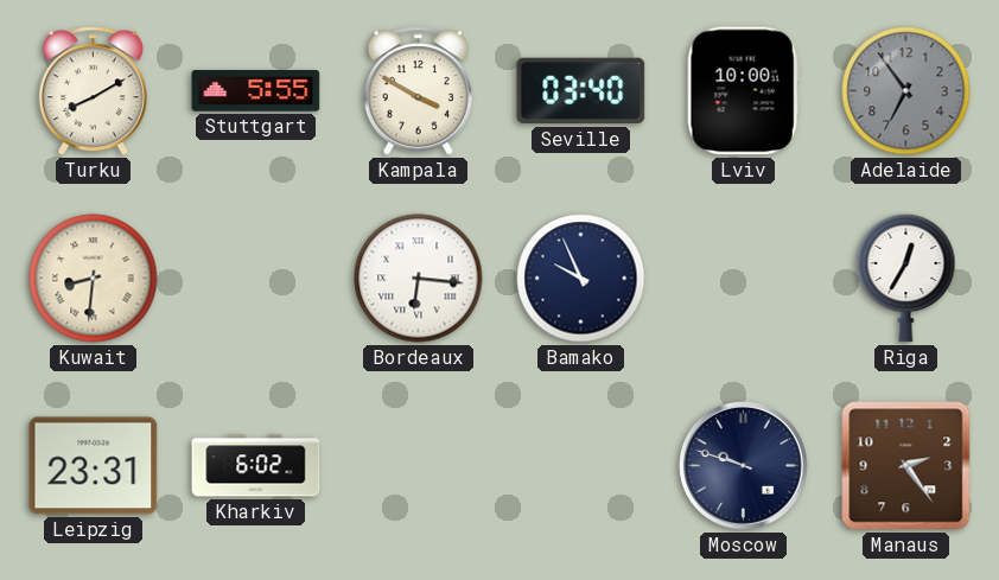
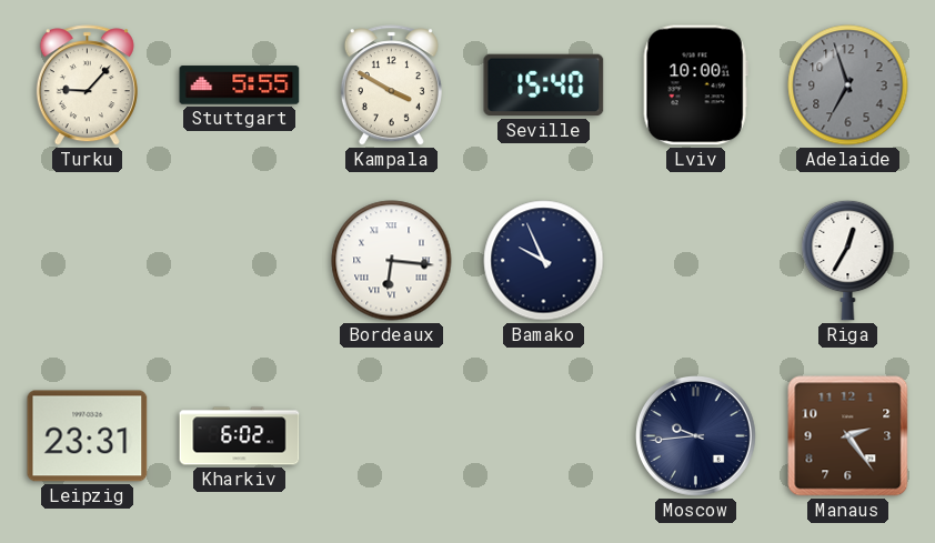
Turku: 8:10 -> 9:07
Seville: 03:40 -> 15:40
Adelaide: 6:54 -> 6:57
Kuwait: 8:31 -> none
Moscow: 9:48 -> 9:44
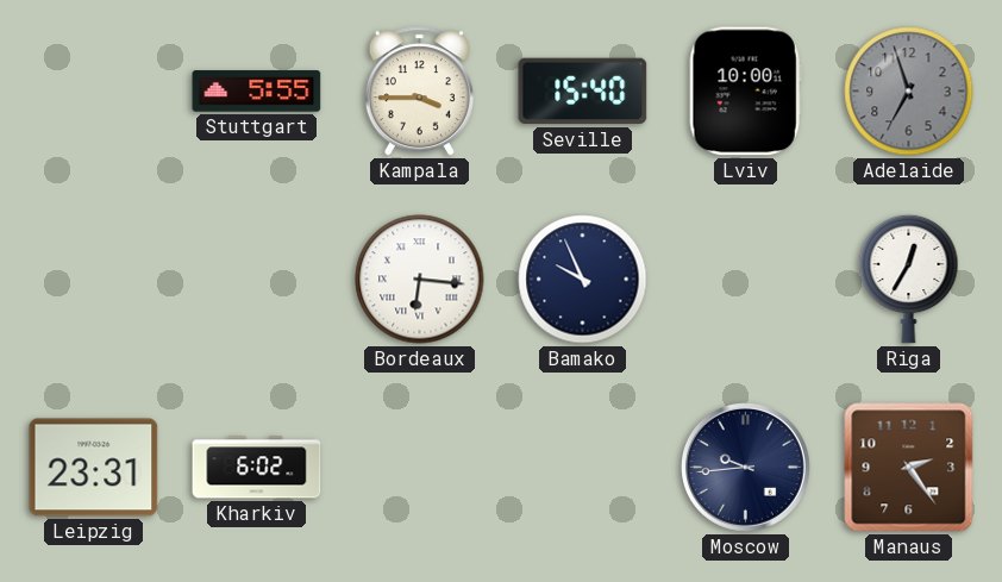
Turku: 9:07 -> none
Kampala: 3:50 -> 3:45
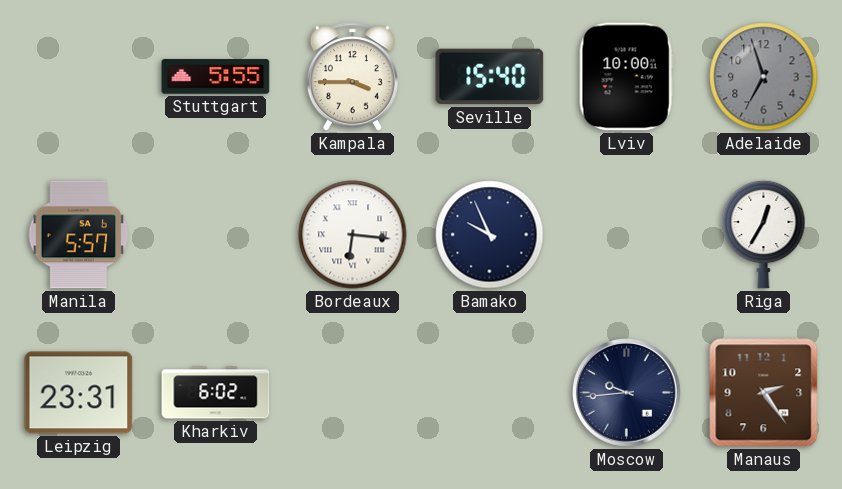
Manila: none -> 5:57
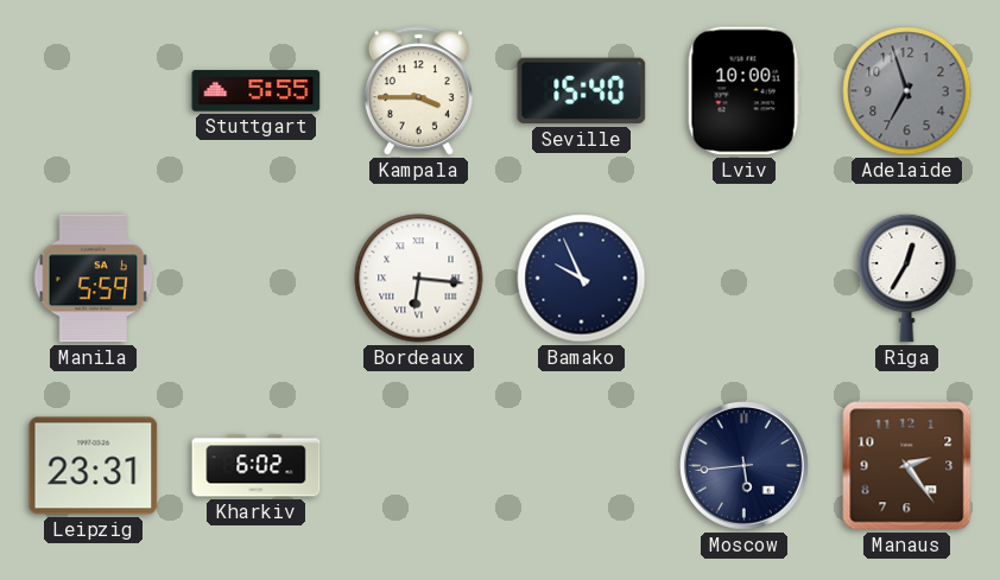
Manila: 5:57 -> 5:59
Moscow: 9:44 -> 5:44
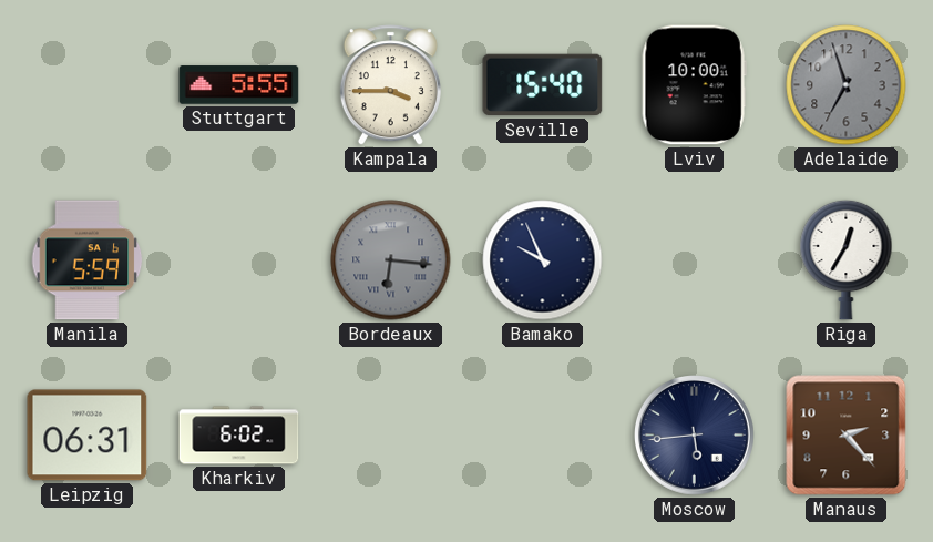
Bordeaux dial: white -> grey
Leipzig: 23:31 -> 06:31
Manaus: 2:24 -> 2:23
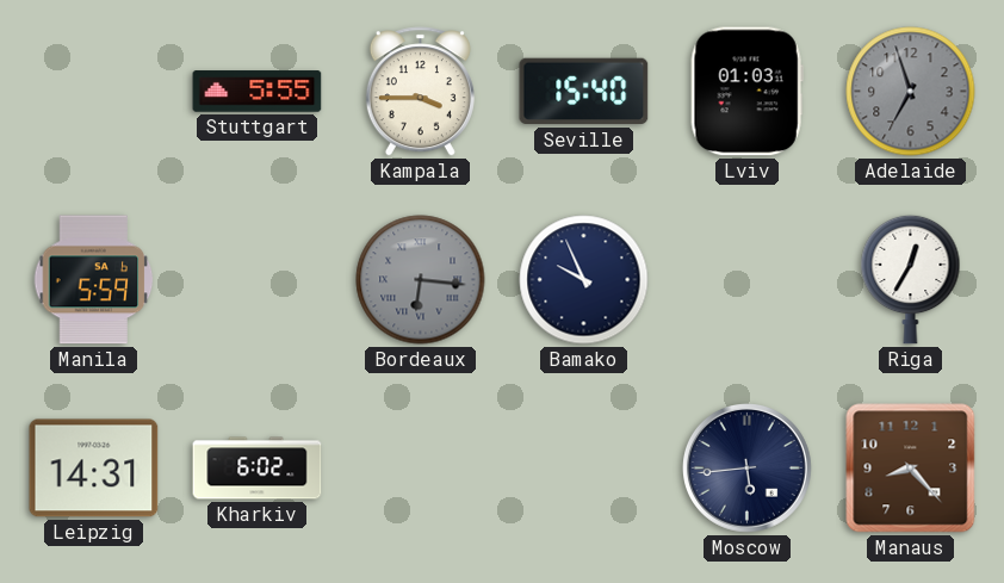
Lviv: 10:00 -> 01:03
Leipzig: 06:31 -> 14:31
Manaus: 2:23 -> 8:23
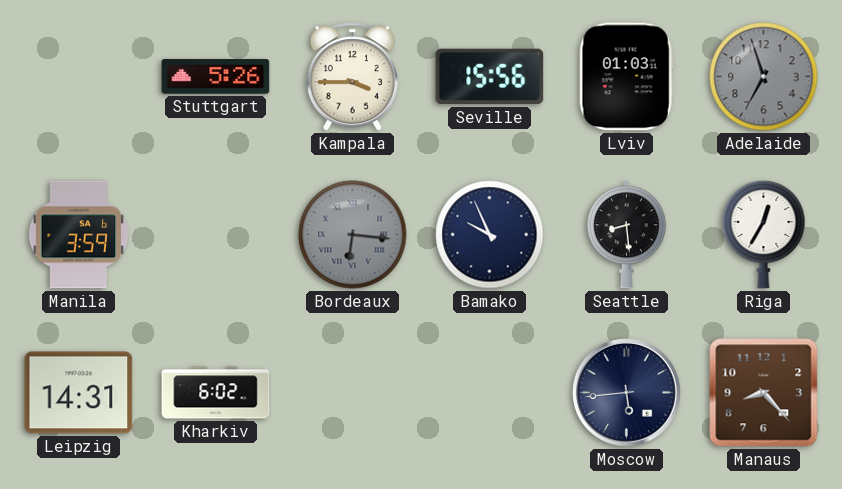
Stuttgart: 5:55 -> 5:26
Seville: 15:40 -> 15:56
Manila: 5:59 -> 3:59
Seattle: none -> 8:29
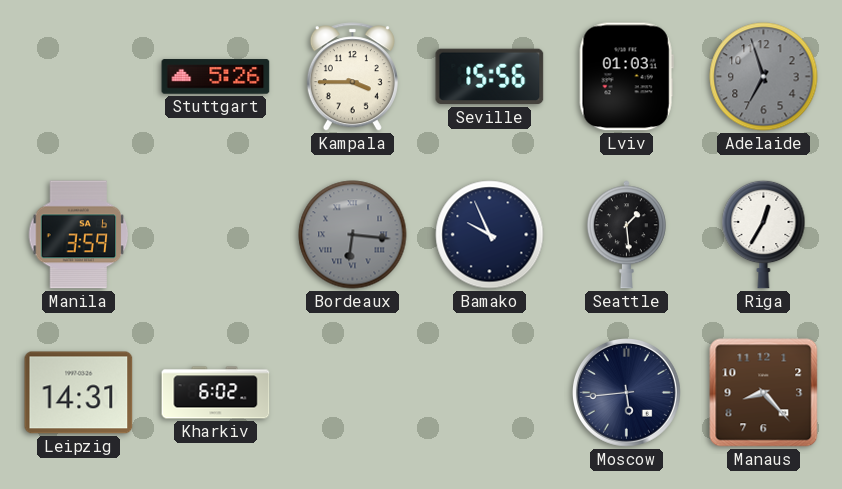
Seattle: 8:29 -> 1:29
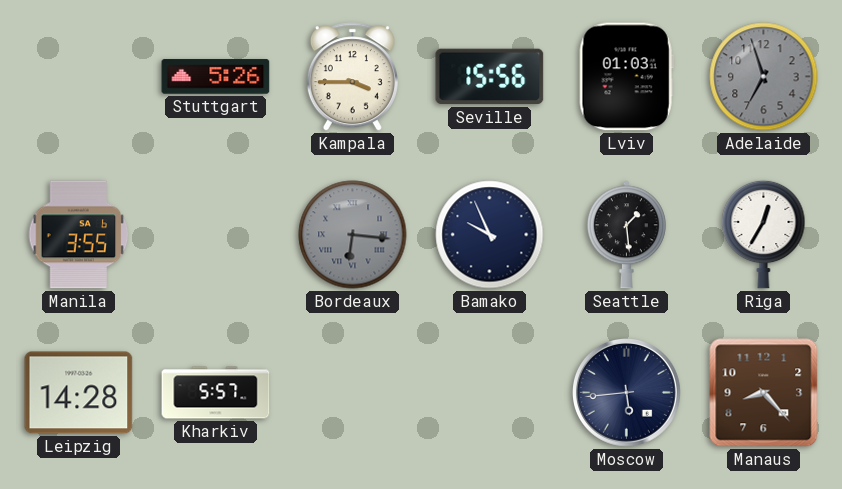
Manila: 3:59 -> 3:55
Leipzig: 14:31 -> 14:28
Kharkiv: 6:02 -> 5:57
